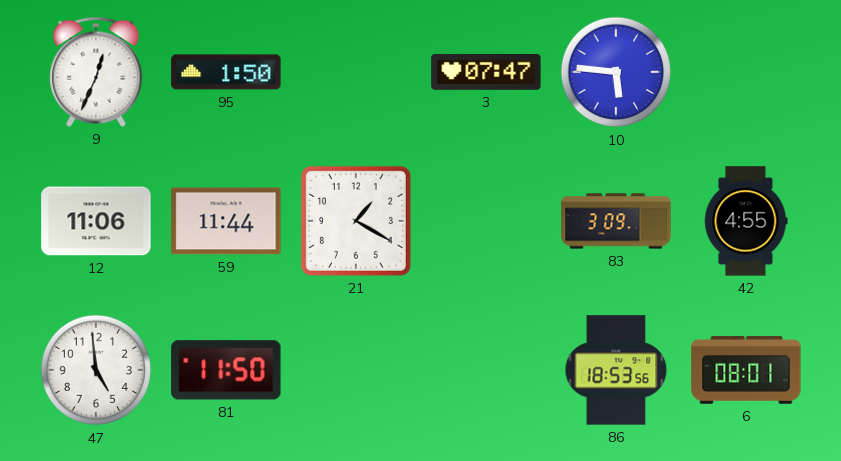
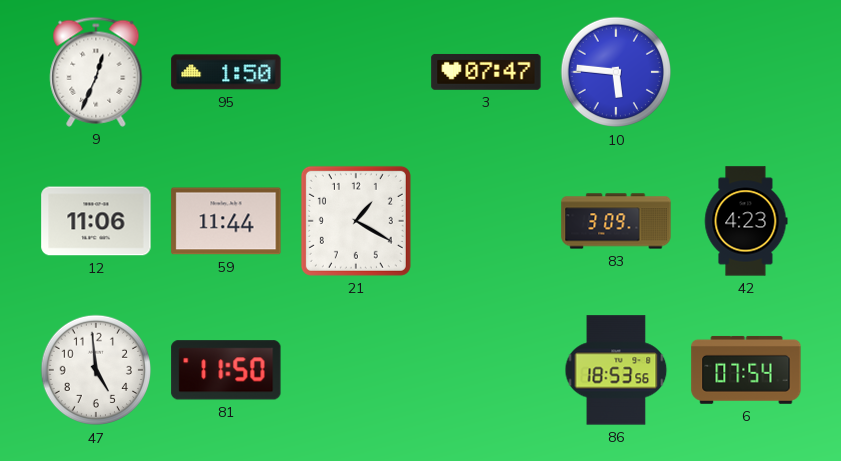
42: 4:55 -> 4:23
6: 08:01 -> 07:54
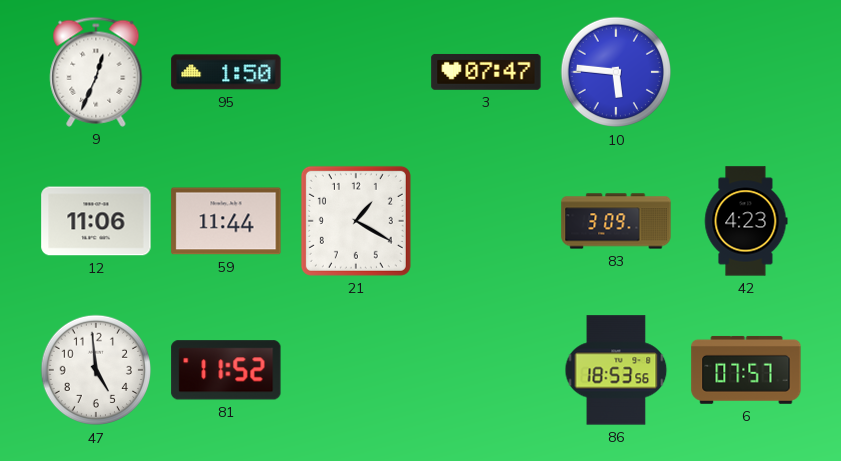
81: 11:50 -> 11:52
6: 07:54 -> 07:57
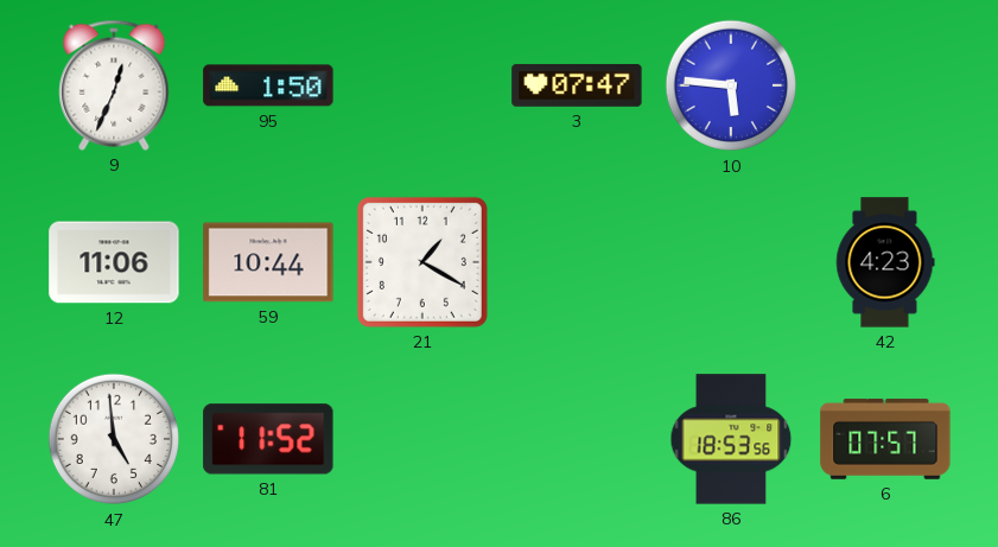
59: 11:44 -> 10:44
83: 3:09 -> none
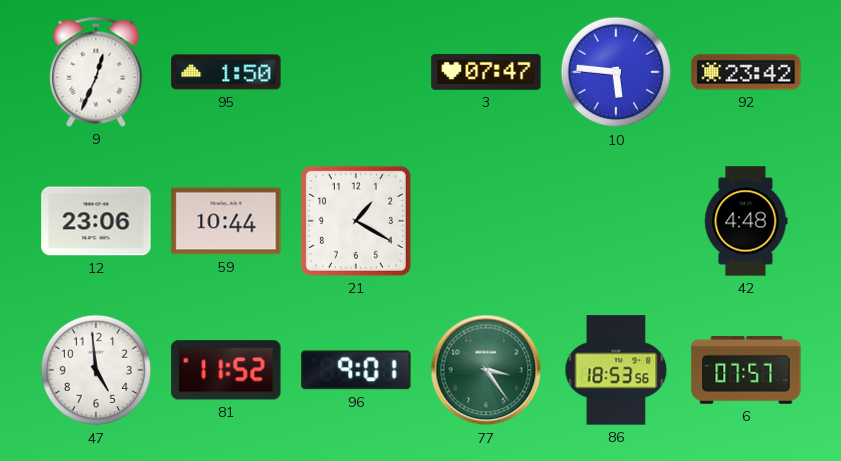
92: none -> 23:42
12: 11:06 -> 23:06
42: 4:23 -> 4:48
96: none -> 9:01
77: none -> 3:24
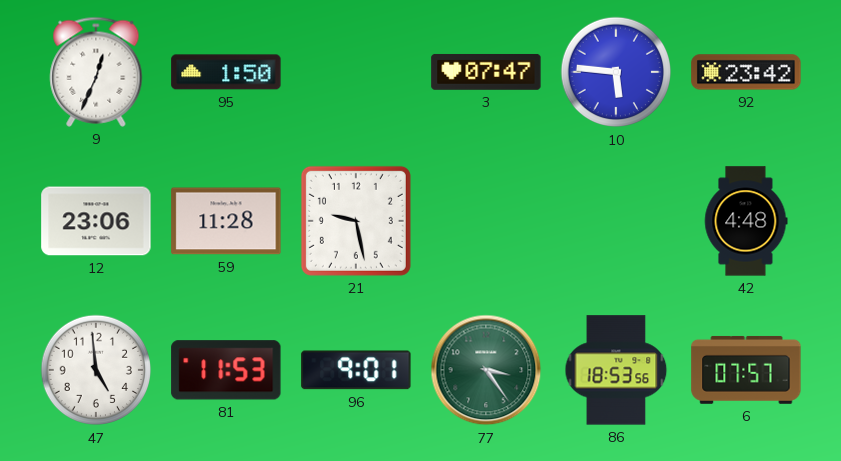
59: 10:44 -> 11:28
21: 1:20 -> 9:28
81: 11:52 -> 11:53
